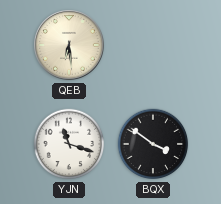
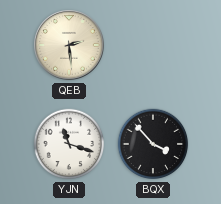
QEB: 6:29 -> 2:29
BQX: 3:51 -> 3:53
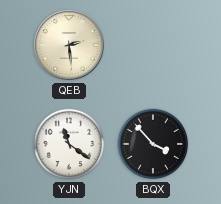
YJN: 11:18 -> 11:21
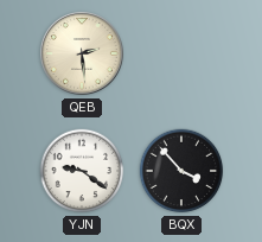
YJN: 11:21 -> 9:21
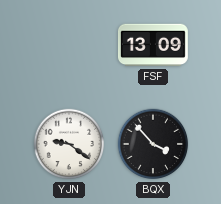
QEB: 2:29 -> none
FSF: none -> 13:09
